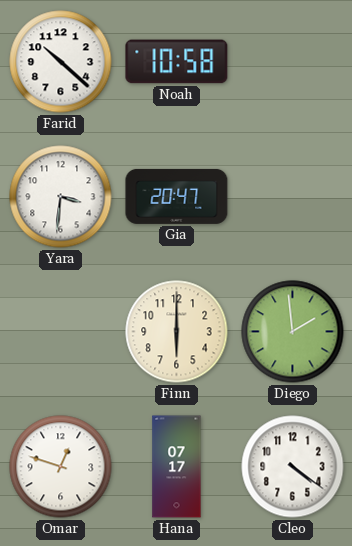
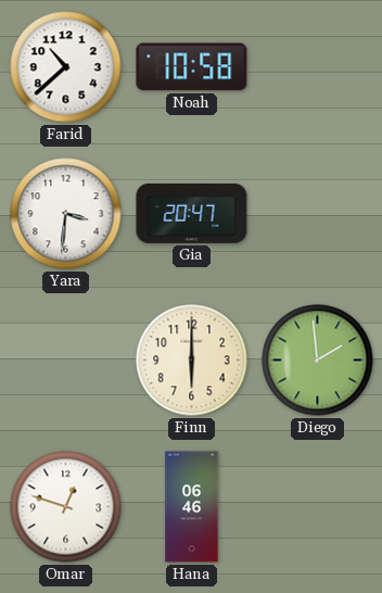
Farid: 10:22 -> 10:38
Hana: 07:17 -> 06:46
Cleo: 4:21 -> none
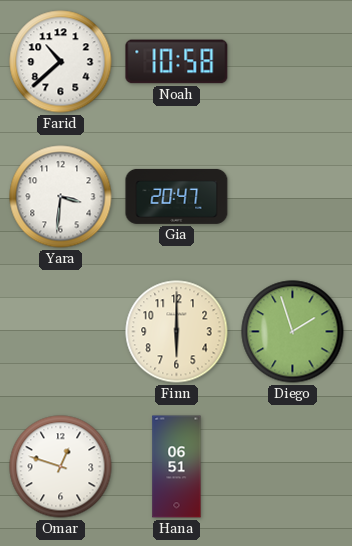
Diego: 1:59 -> 1:57
Hana: 06:46 -> 06:51
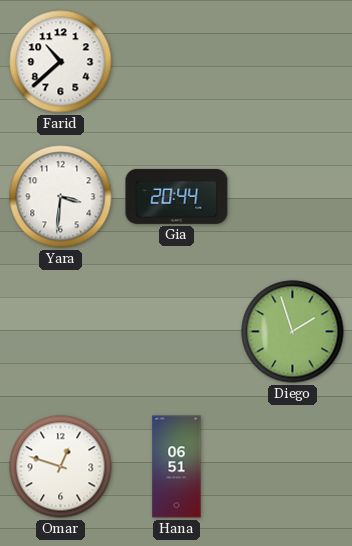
Noah: 10:58 -> none
Gia: 20:47 -> 20:44
Finn: 6:00 -> none
